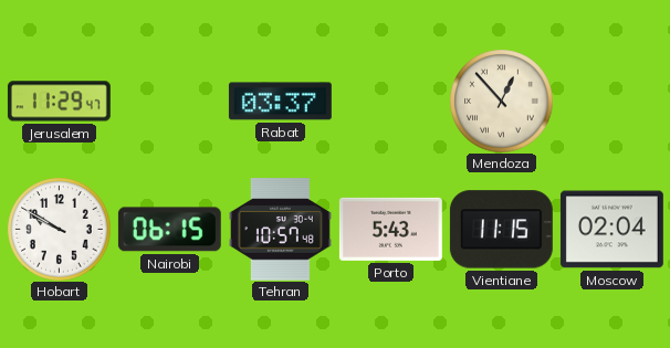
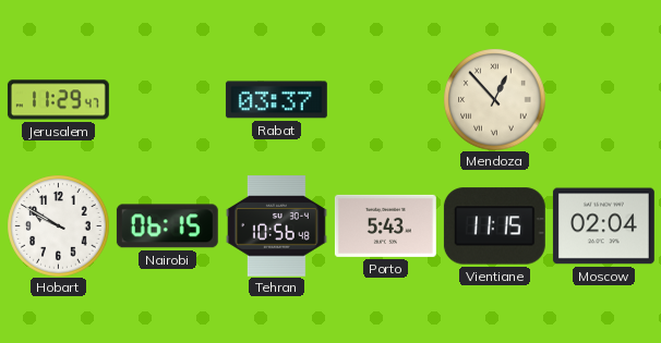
Tehran: 10:57 -> 10:56
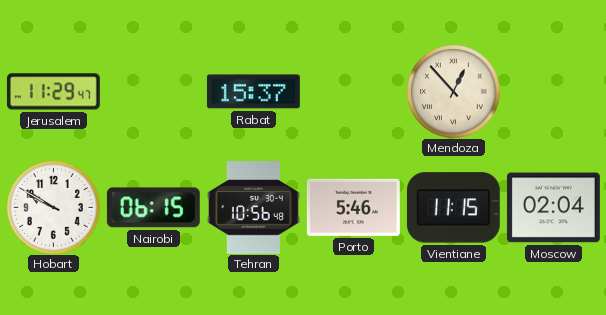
Rabat: 03:37 -> 15:37
Porto: 5:43 -> 5:46
